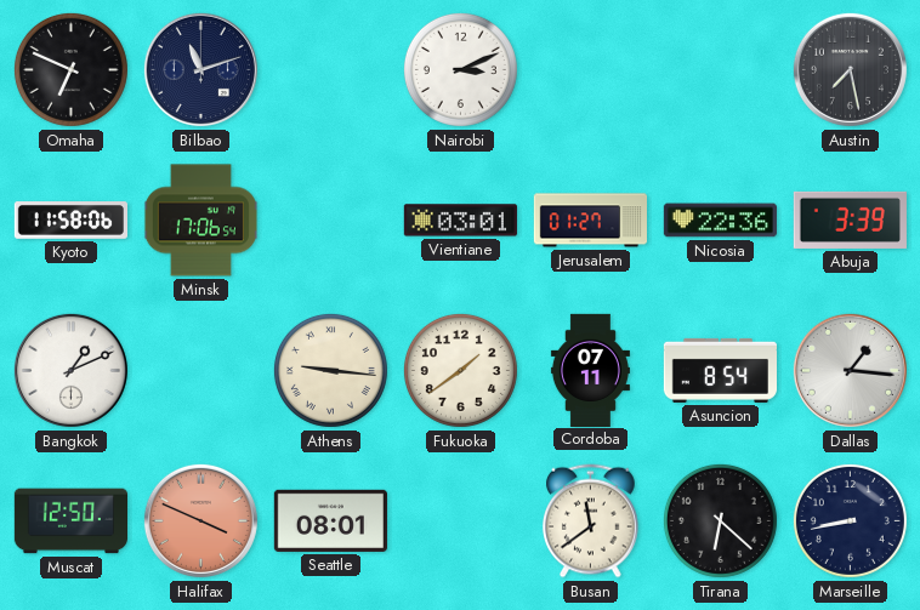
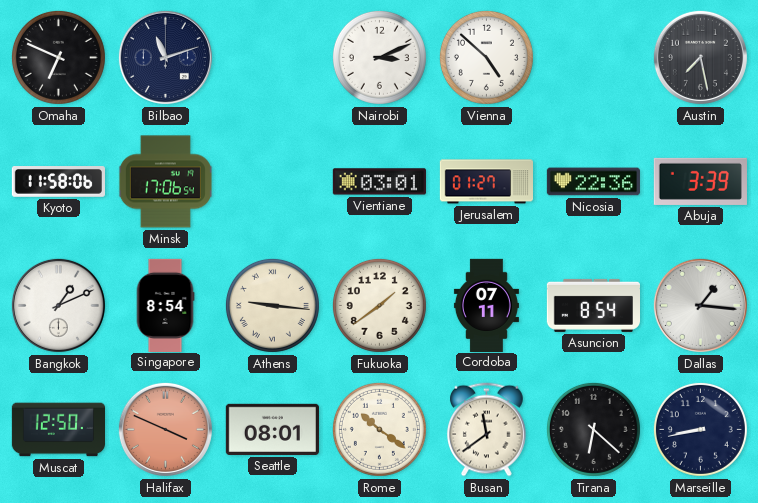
Vienna: none -> 4:52
Singapore: none -> 8:54
Rome: none -> 10:21
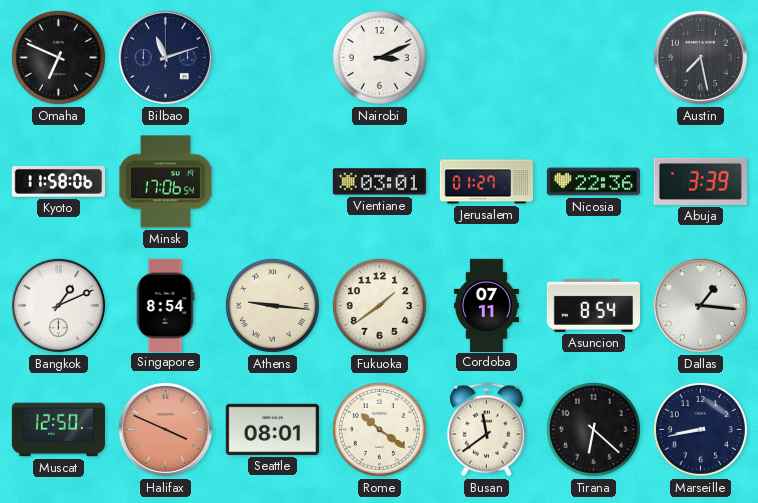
Vienna: 4:52 -> none
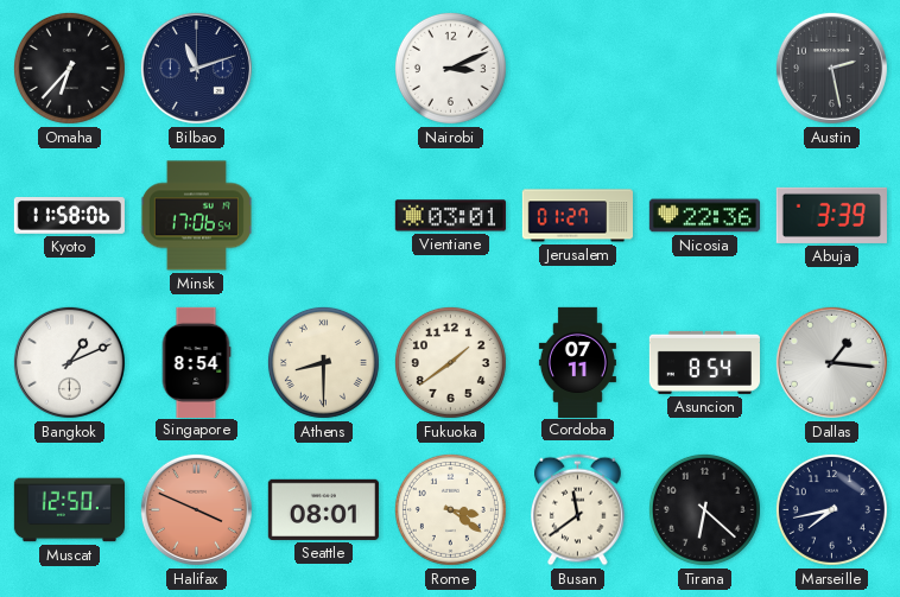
Omaha: 6:49 -> 6:37
Austin: 7:28 -> 2:28
Athens: 9:16 -> 8:30
Rome: 10:21 -> 3:21
Marseille: 8:43 -> 7:43
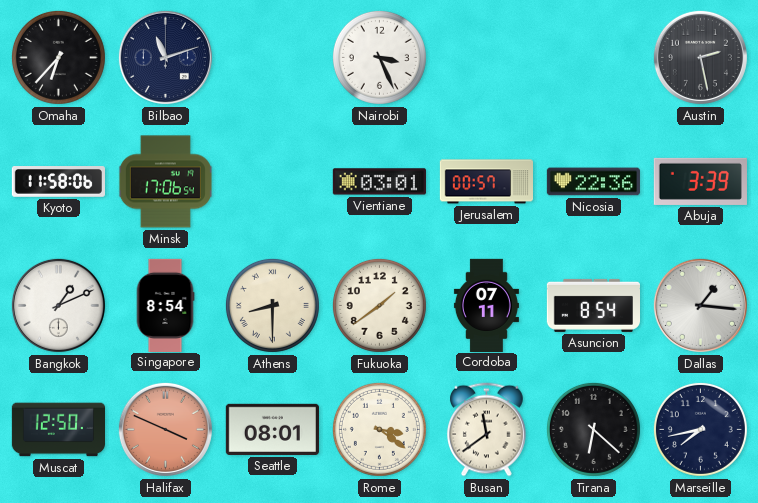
Nairobi: 3:11 -> 3:26
Jerusalem: 01:27 -> 00:57
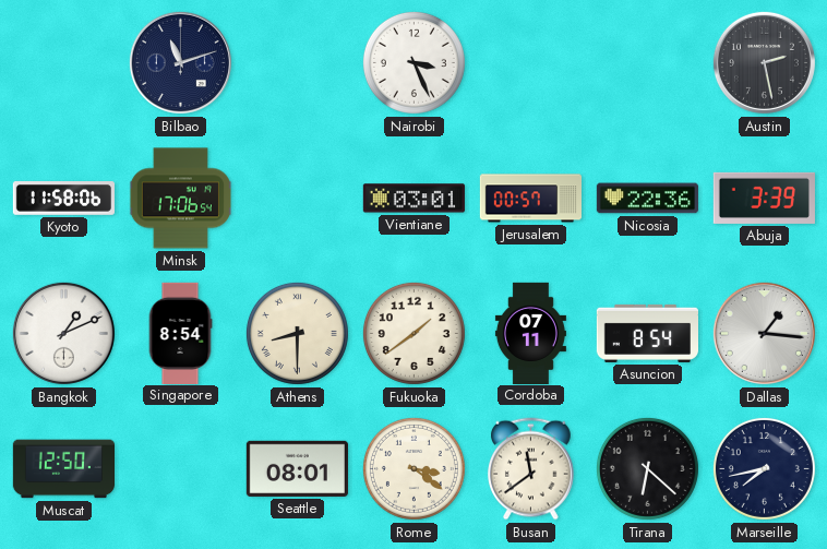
Omaha: 6:37 -> none
Halifax: 3:49 -> none
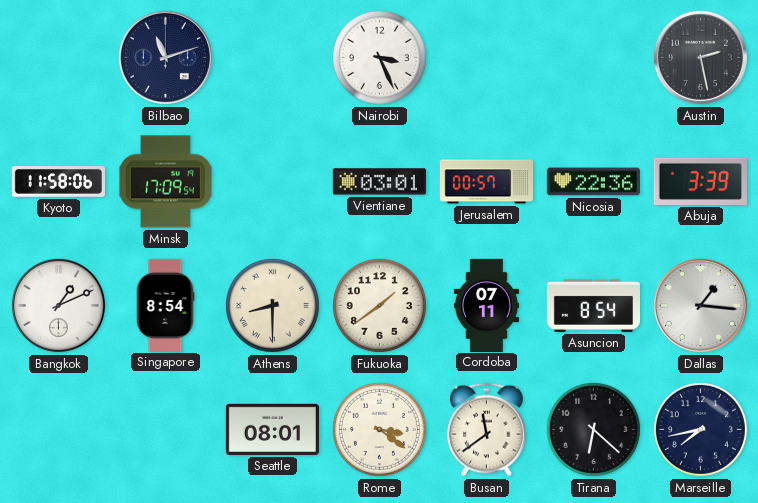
Minsk: 17:06 -> 17:09
Muscat: 12:50 -> none
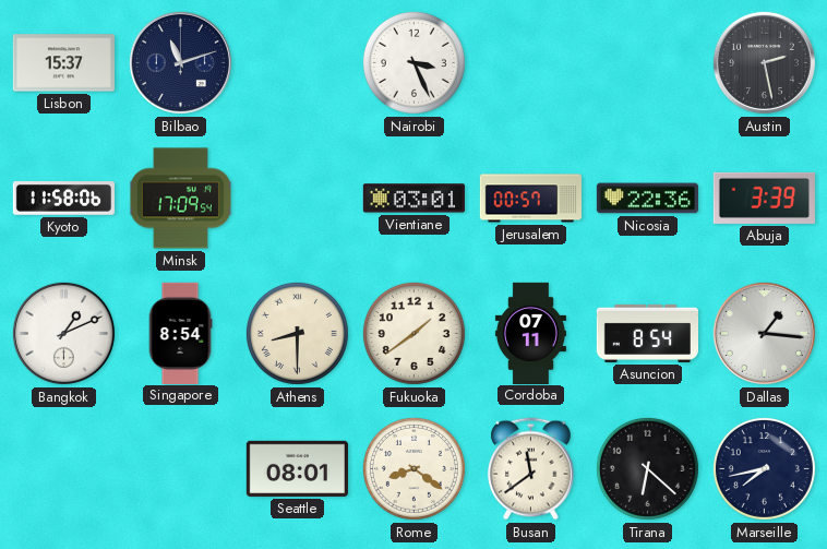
Lisbon: none -> 15:37
Rome: 3:21 -> 8:21
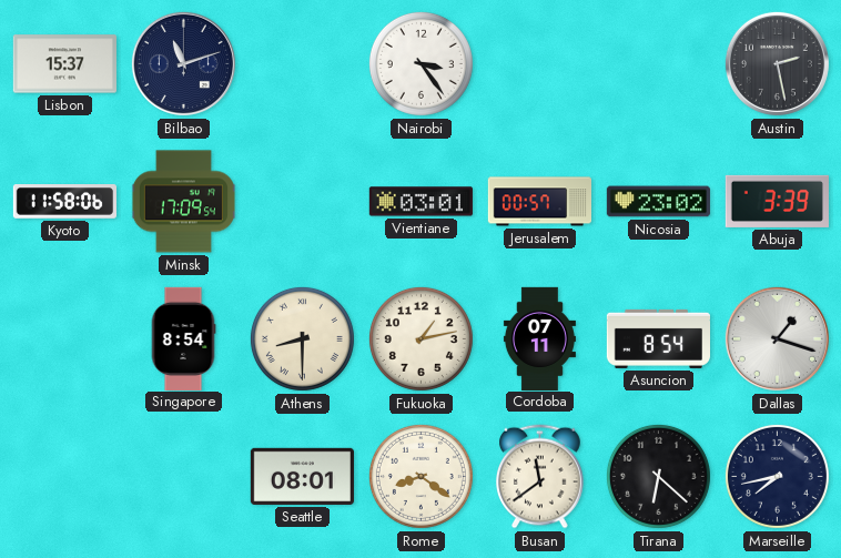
Nairobi: 3:26 -> 3:24
Nicosia: 22:36 -> 23:02
Bangkok: 1:11 -> none
Fukuoka: 1:39 -> 1:13
Dallas: 1:16 -> 1:18
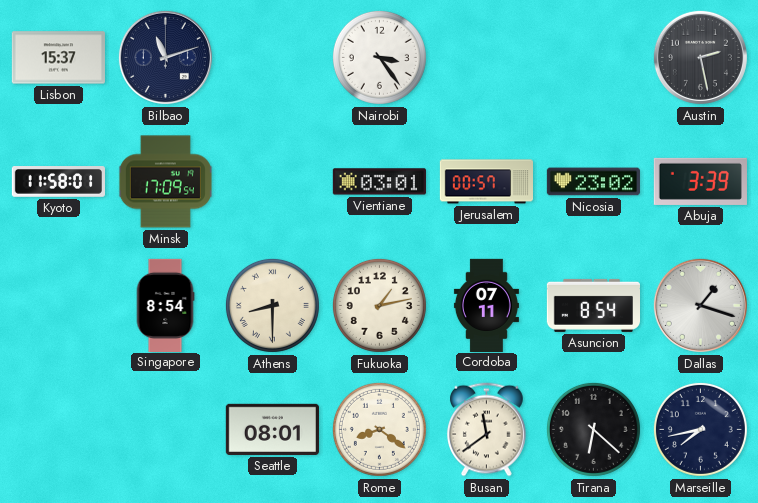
Kyoto: 11:58:06 -> 11:58:01
